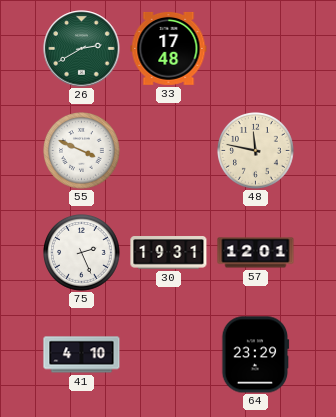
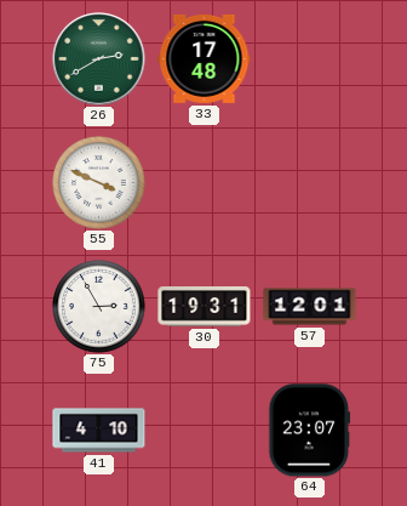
48: 11:47 -> none
75: 2:26 -> 2:55
64: 23:29 -> 23:07
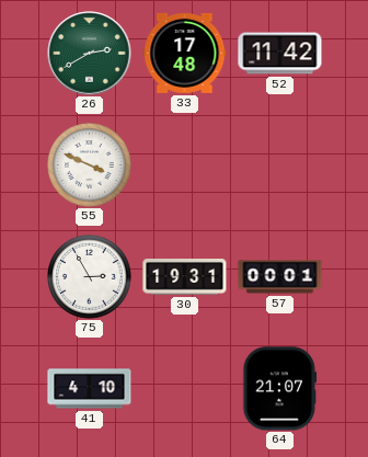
52: none -> 11:42
57: 12:01 -> 00:01
64: 23:07 -> 21:07
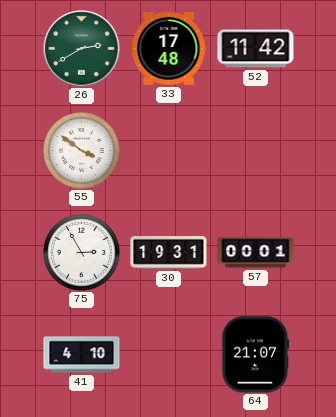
55: 3:49 -> 3:51
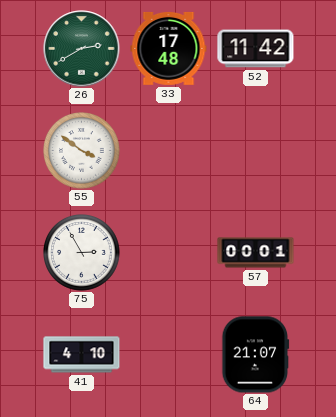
30: 19:31 -> none
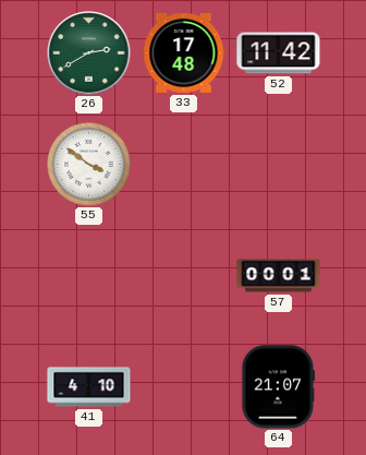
75: 2:55 -> none
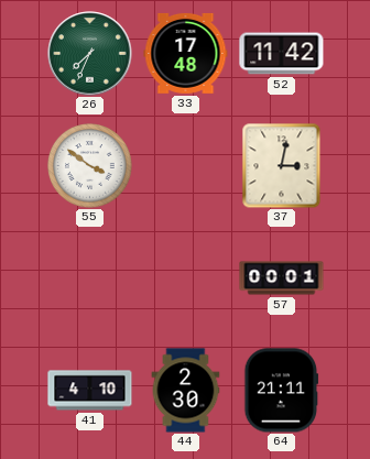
26: 2:40 -> 7:34
37: none -> 3:02
44: none -> 2:30
64: 21:07 -> 21:11
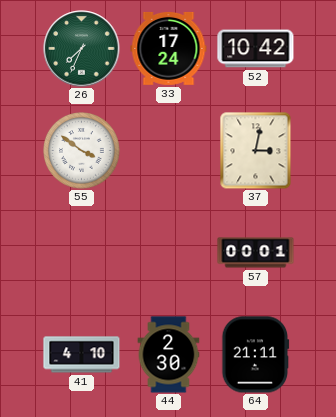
33: 17:48 -> 17:24
52: 11:42 -> 10:42
